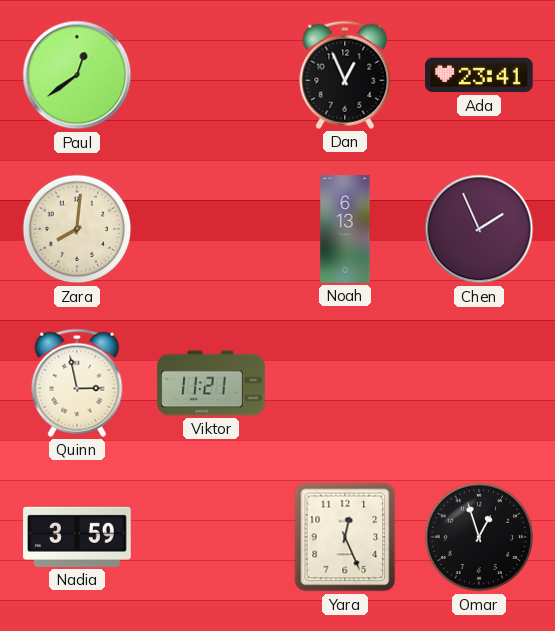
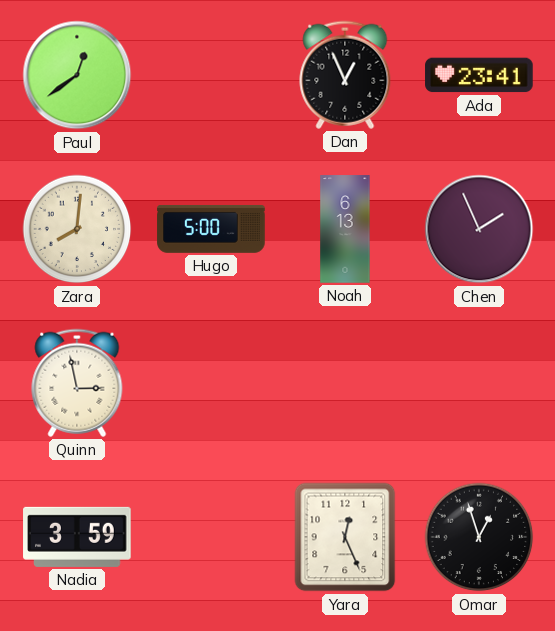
Hugo: none -> 5:00
Viktor: 11:21 -> none
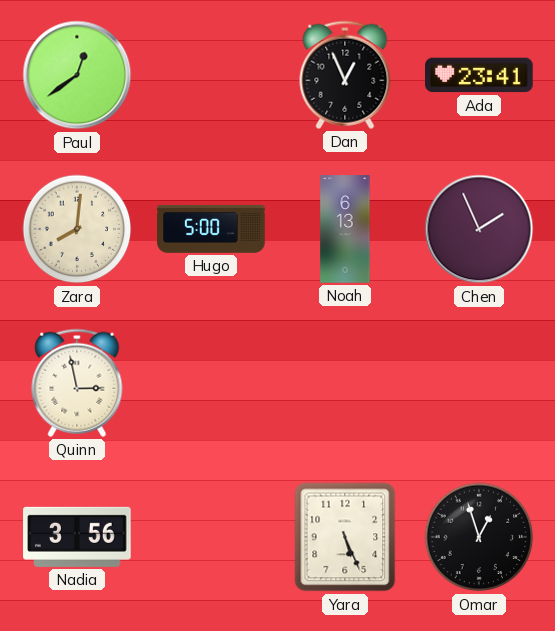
Nadia: 3:59 -> 3:56
Yara: 12:26 -> 5:26
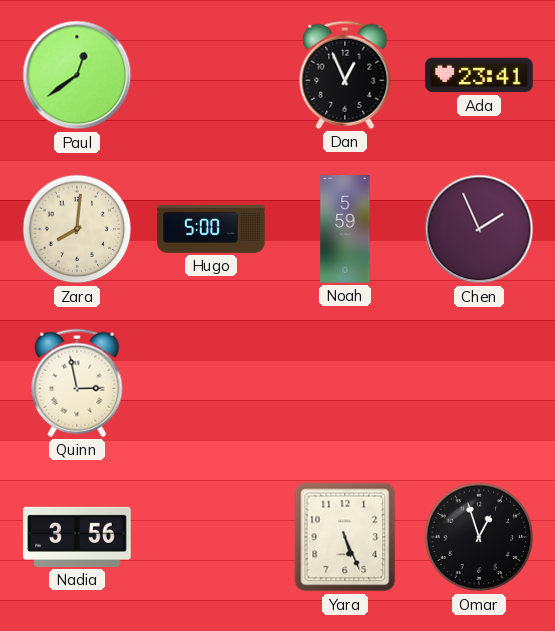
Noah: 6:13 -> 5:59
